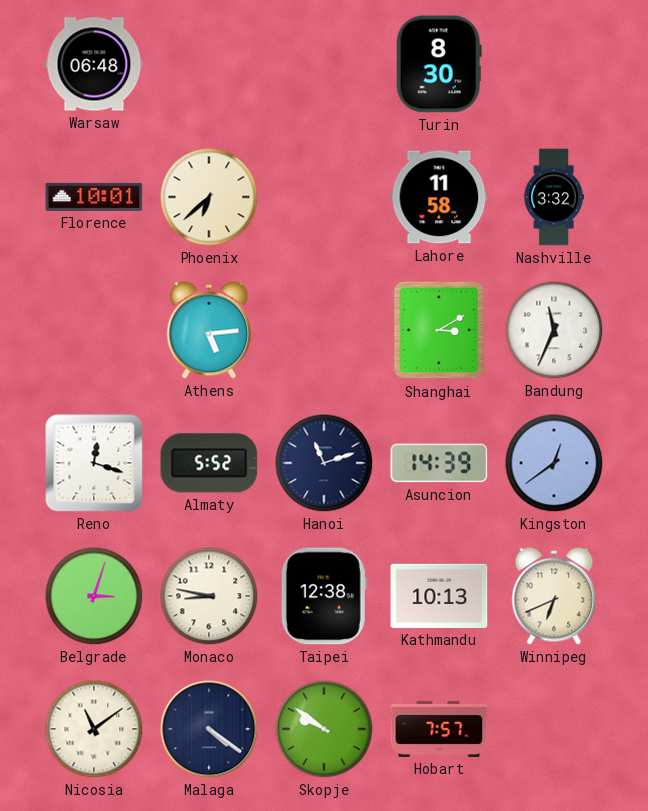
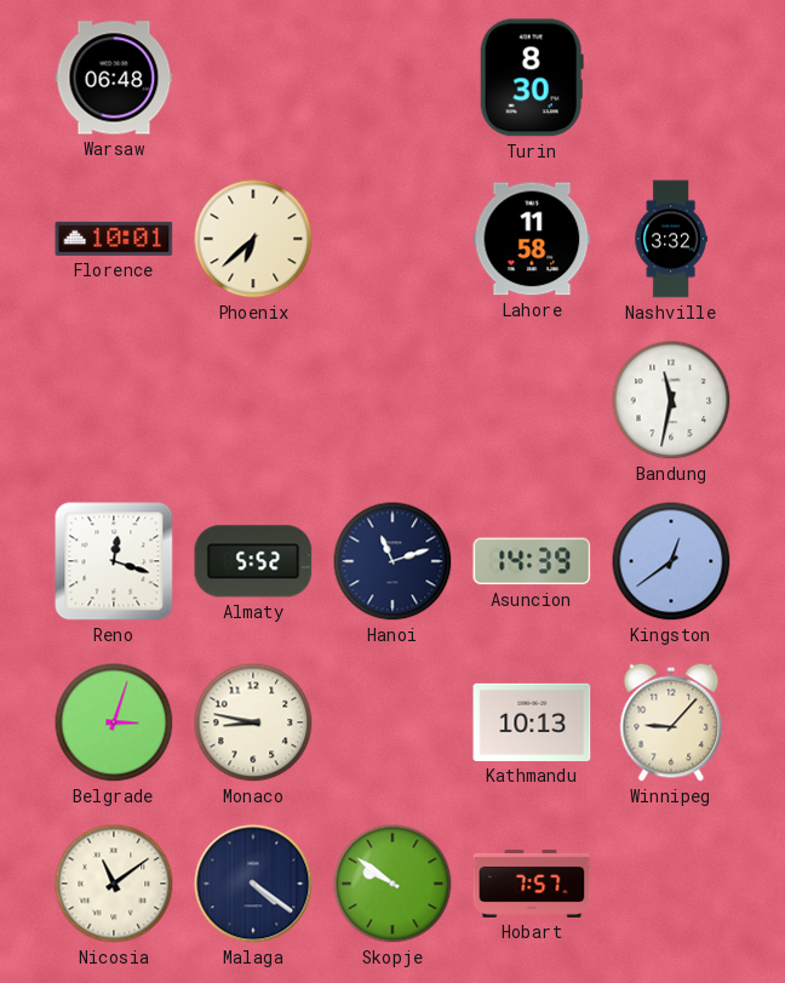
Athens: 5:14 -> none
Shanghai: 3:10 -> none
Bandung: 11:34 -> 11:32
Taipei: 12:38 -> none
Winnipeg: 6:41 -> 9:07
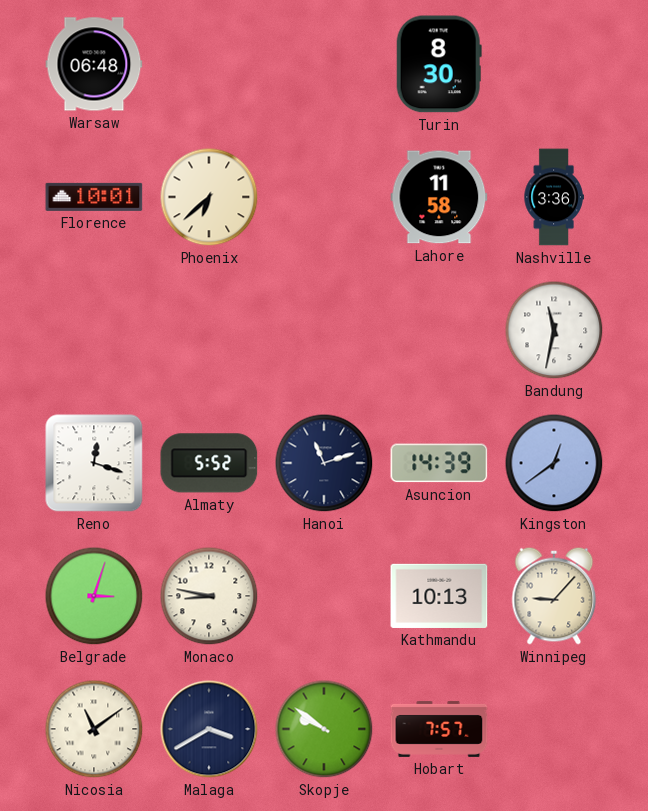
Nashville: 3:32 -> 3:36
Malaga: 4:21 -> 3:40
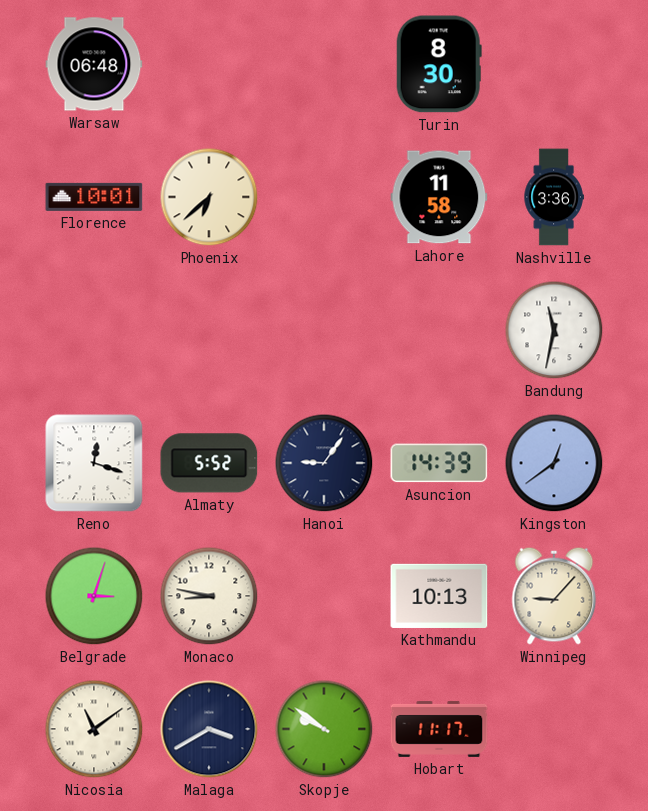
Hanoi: 11:12 -> 9:06
Hobart: 7:57 -> 11:17
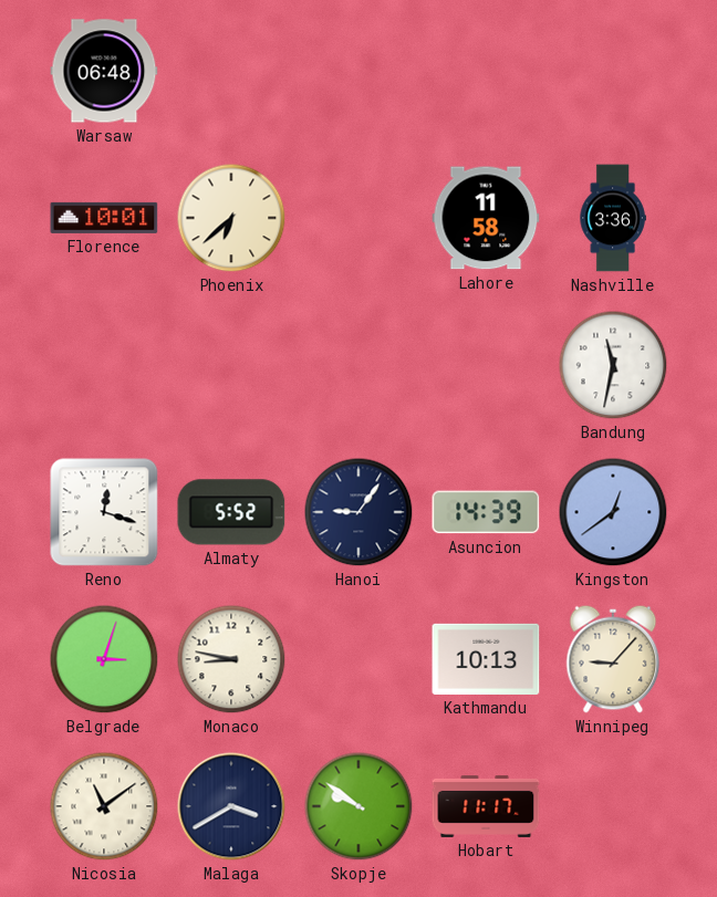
Turin: 8:30 -> none
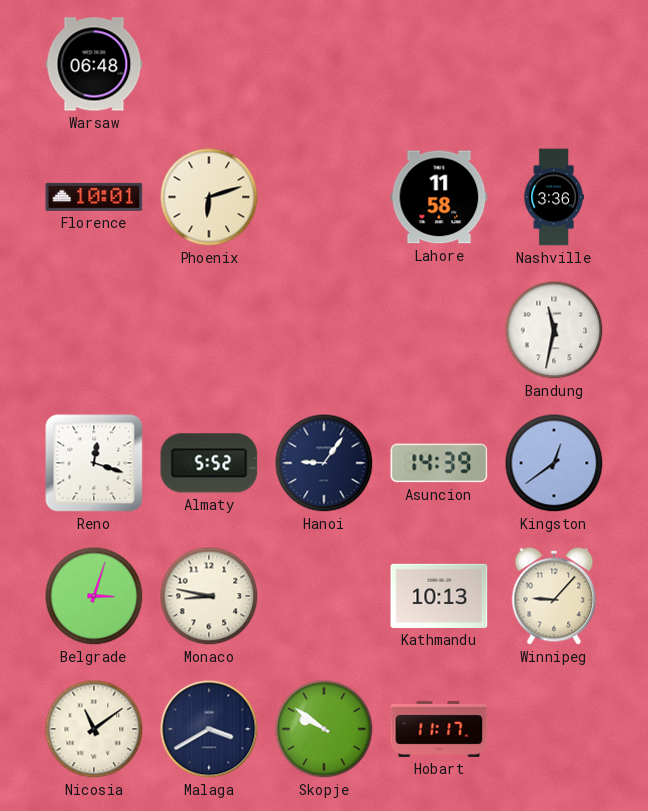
Phoenix: 6:38 -> 6:12
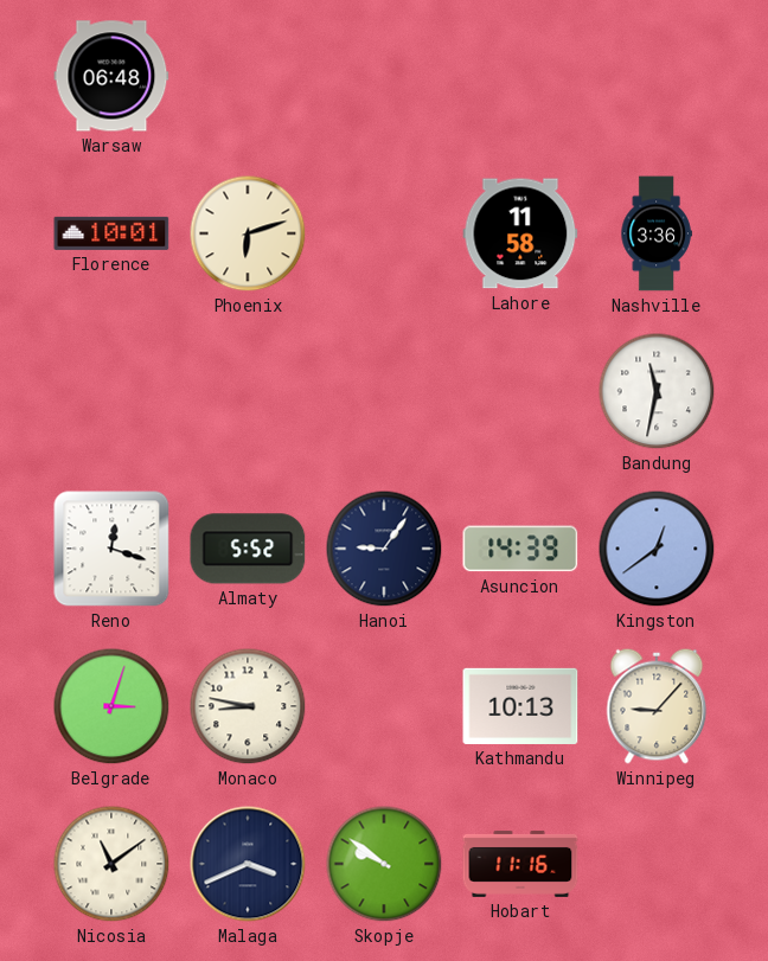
Malaga: 3:40 -> 3:41
Hobart: 11:17 -> 11:16
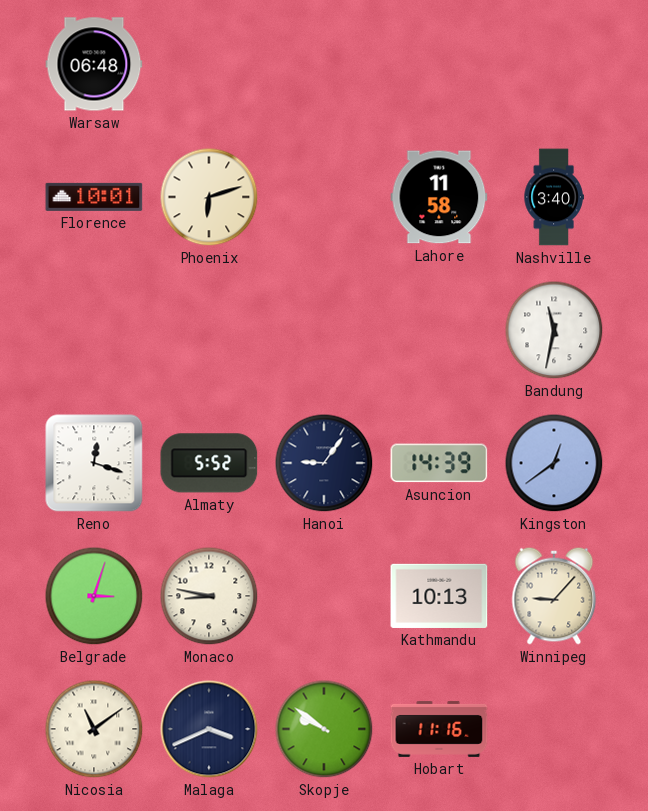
Nashville: 3:36 -> 3:40
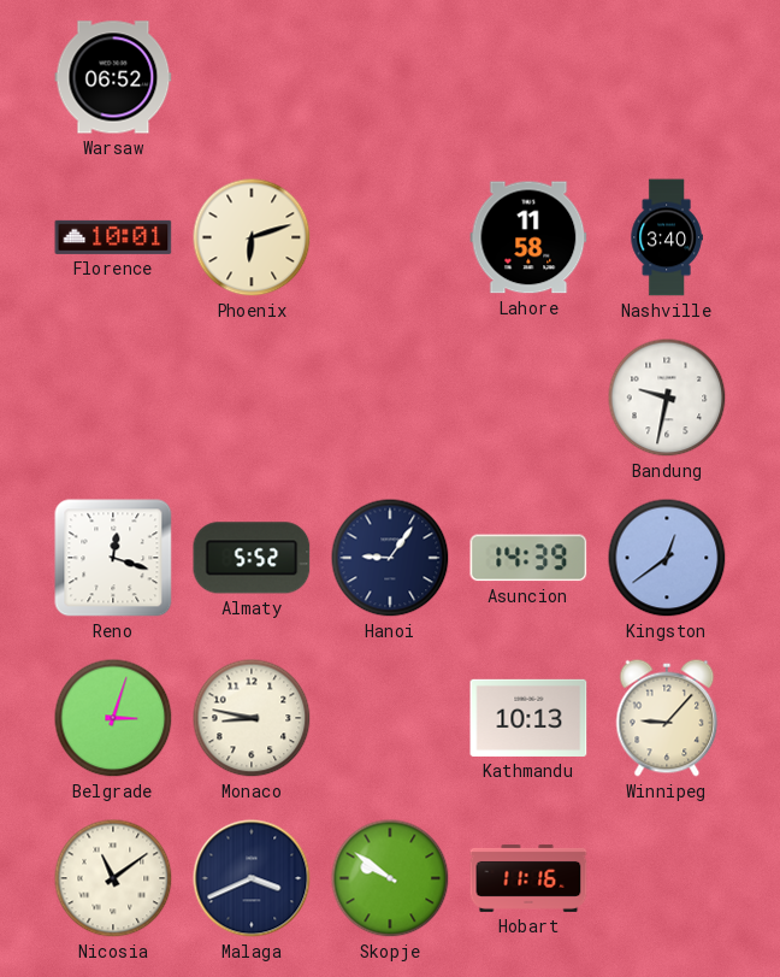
Warsaw: 06:48 -> 06:52
Bandung: 11:32 -> 9:32
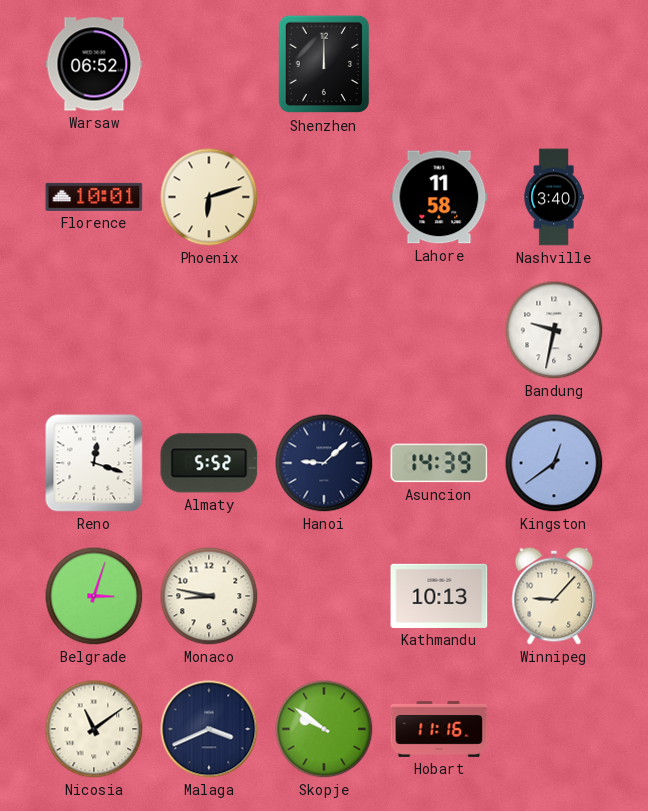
Shenzhen: none -> 12:00
Hanoi: 9:06 -> 9:08
